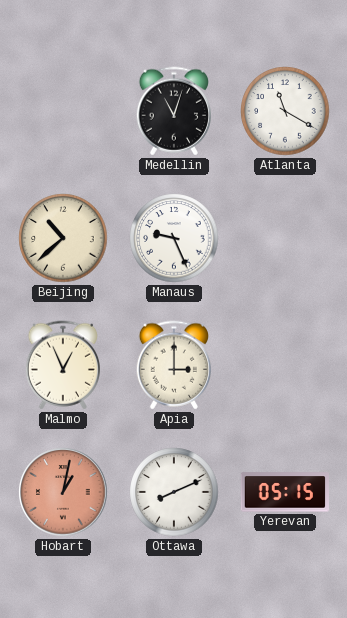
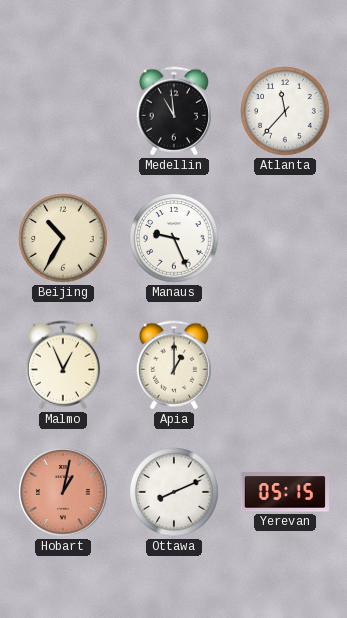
Medellin: 11:03 -> 10:59
Atlanta: 11:20 -> 11:37
Beijing: 10:38 -> 10:35
Apia: 3:00 -> 1:00
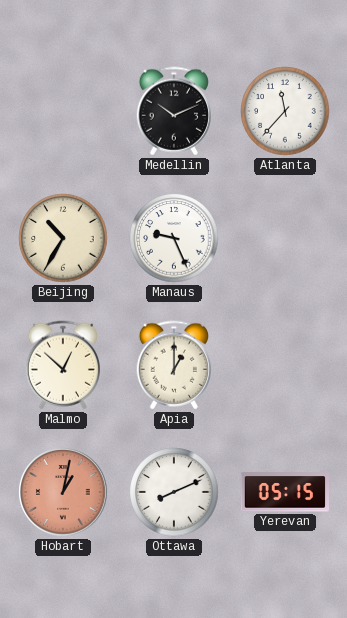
Medellin: 10:59 -> 10:11
Malmo: 12:56 -> 12:52
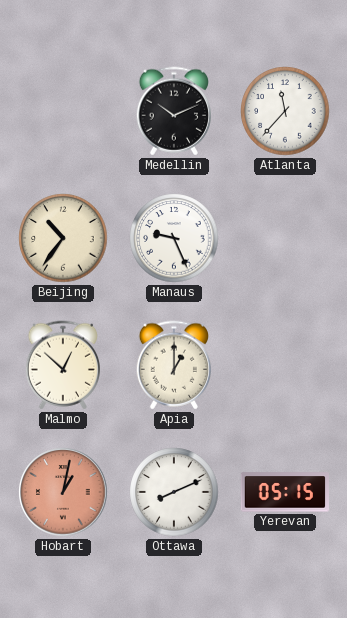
Beijing: 10:35 -> 10:36
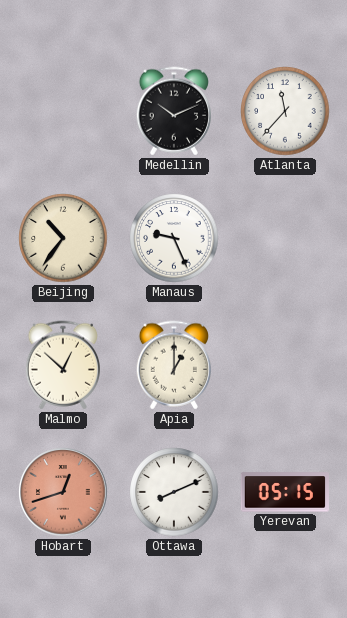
Hobart: 1:02 -> 12:42
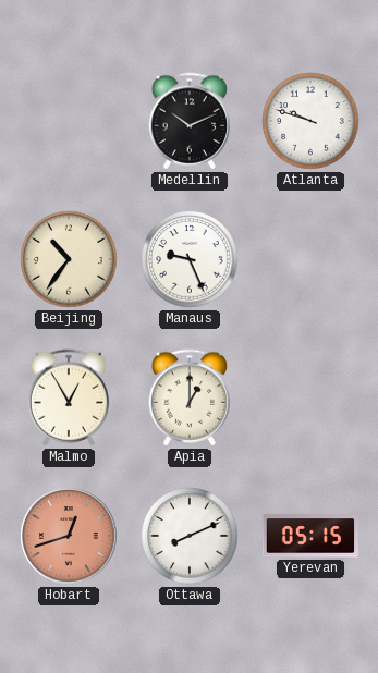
Atlanta: 11:37 -> 9:48
Malmo: 12:52 -> 12:55
